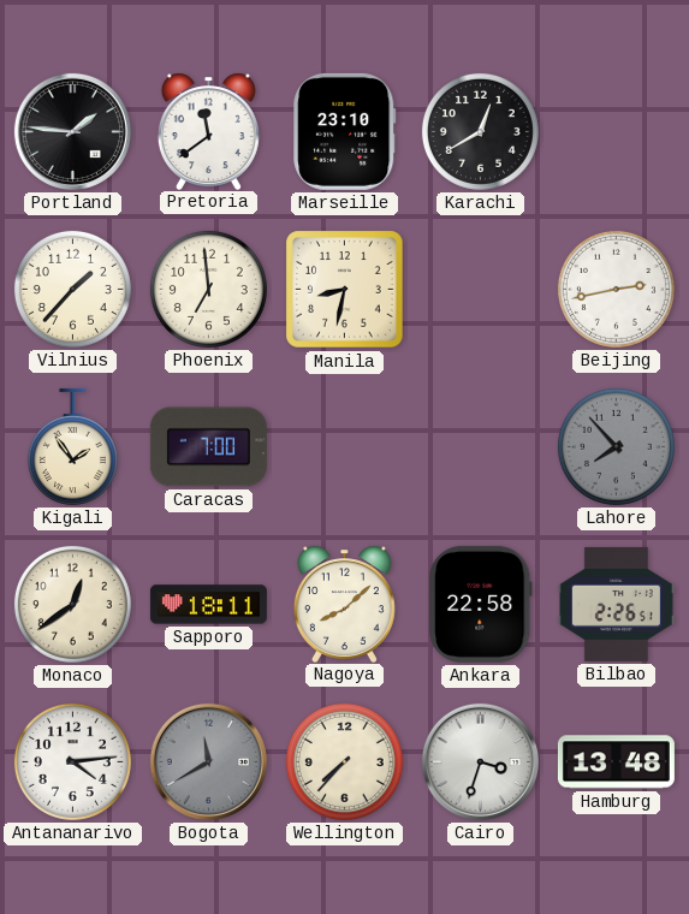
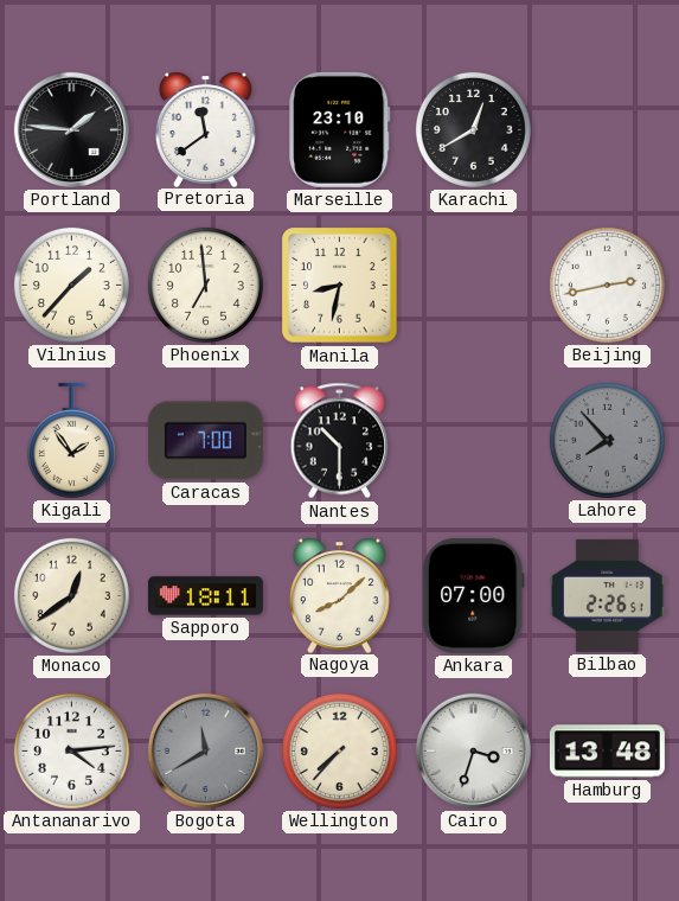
Nantes: none -> 10:30
Ankara: 22:58 -> 07:00
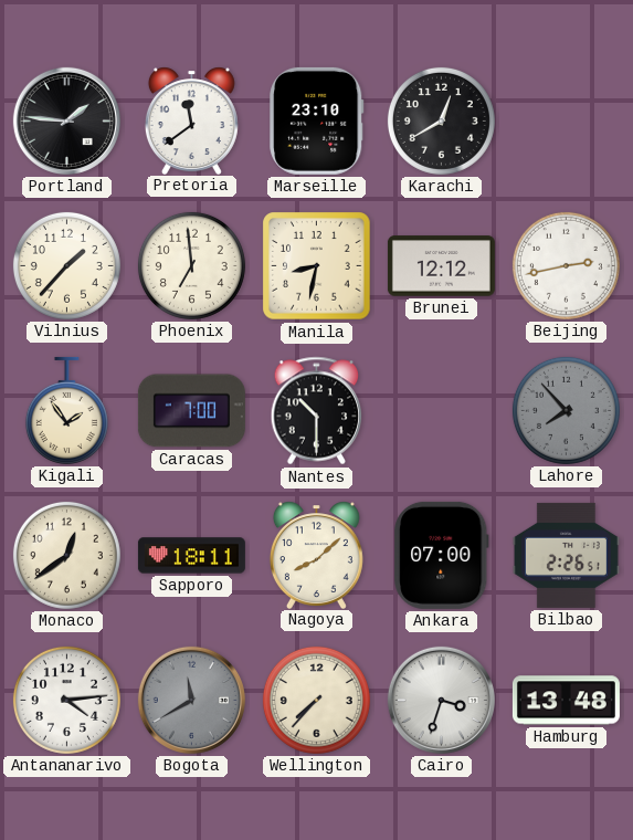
Brunei: none -> 12:12
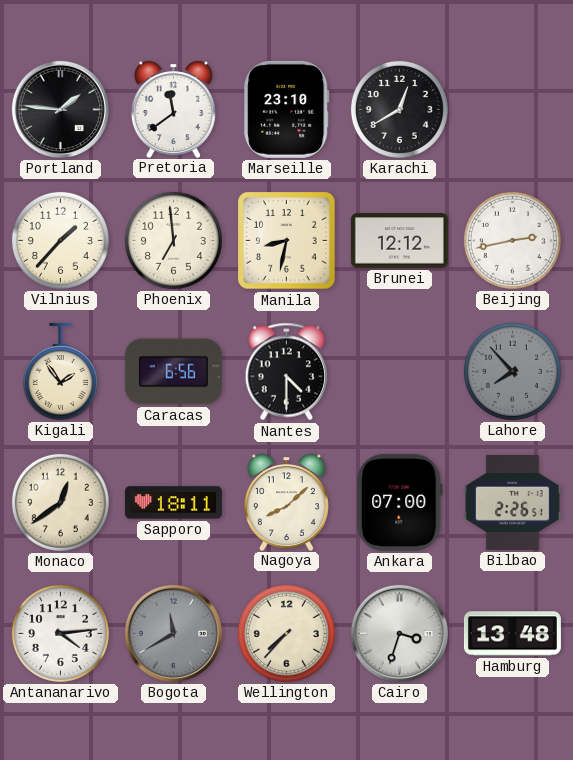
Caracas: 7:00 -> 6:56
Nantes: 10:30 -> 4:30
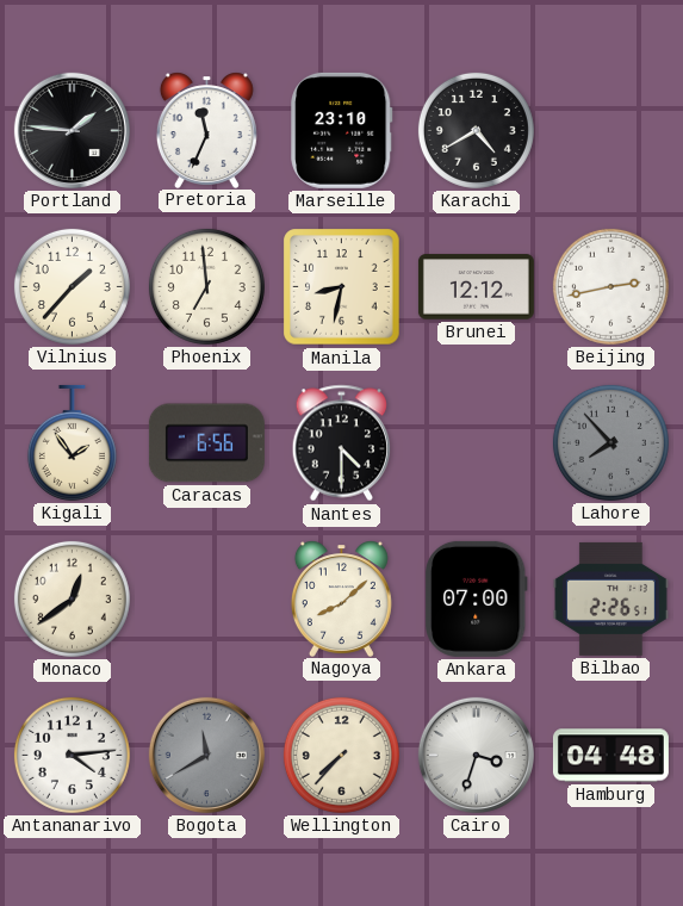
Pretoria: 11:39 -> 11:34
Karachi: 12:40 -> 4:40
Sapporo: 18:11 -> none
Hamburg: 13:48 -> 04:48
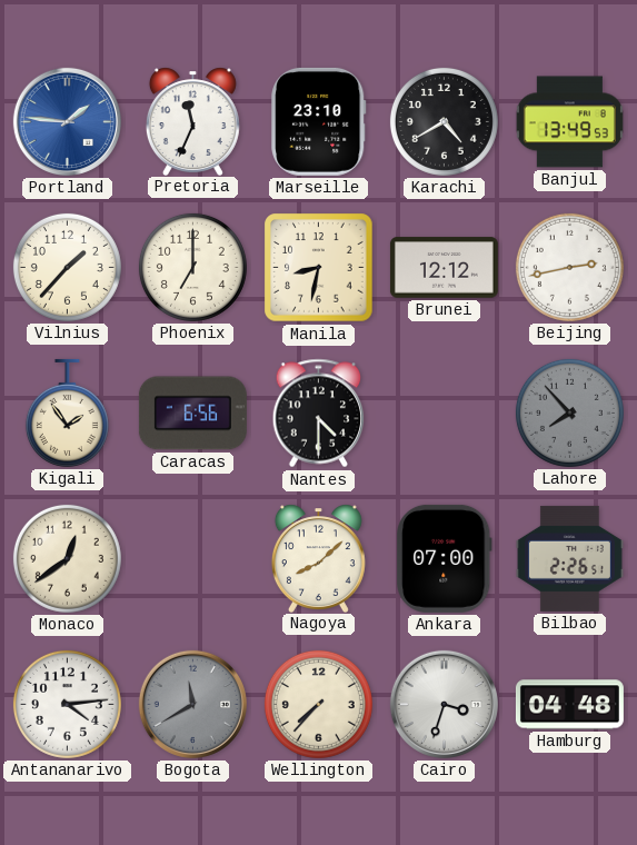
Portland dial: black -> blue
Banjul: none -> 13:49
Phoenix: 6:59 -> 7:00
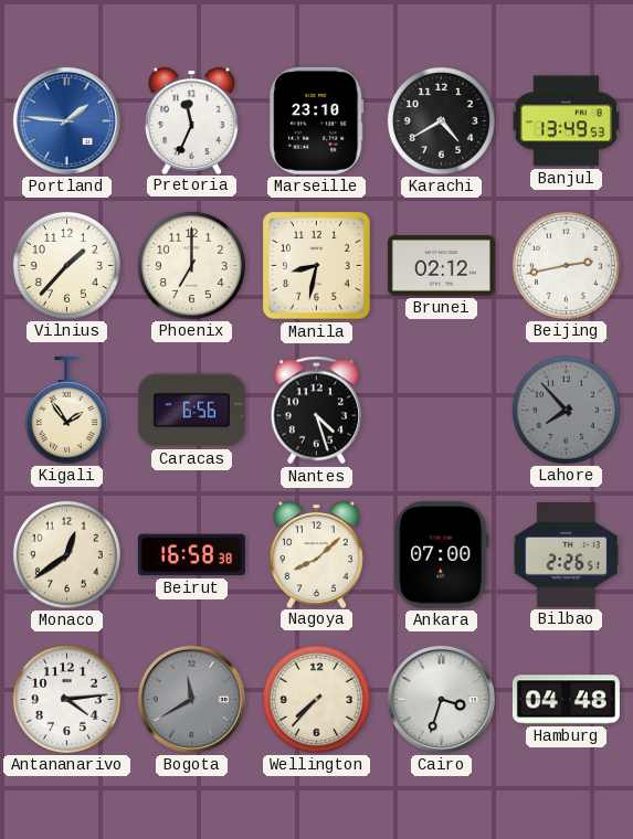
Brunei: 12:12 -> 02:12
Nantes: 4:30 -> 4:27
Beirut: none -> 16:58
